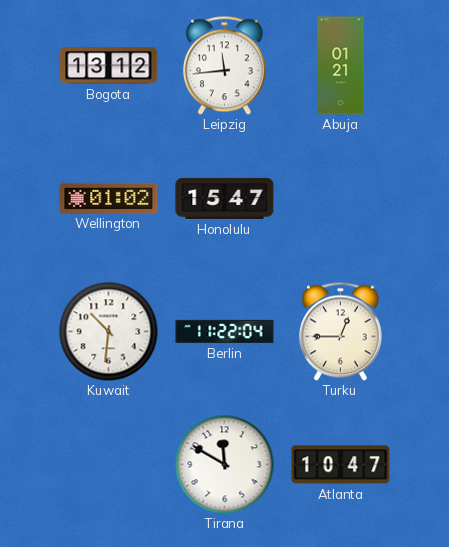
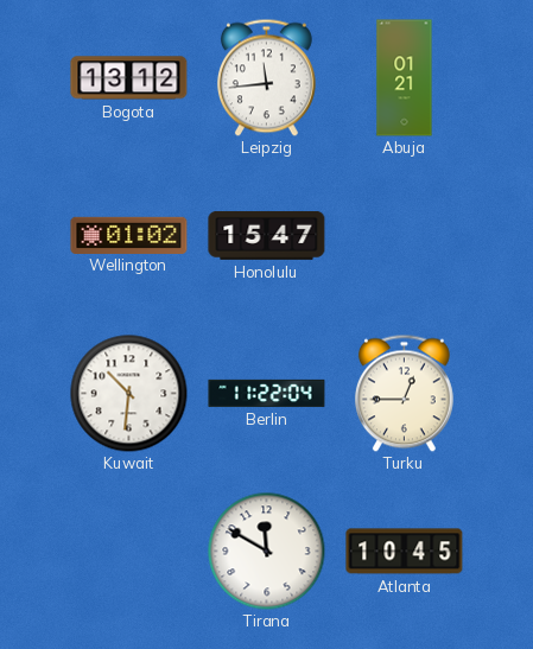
Atlanta: 10:47 -> 10:45
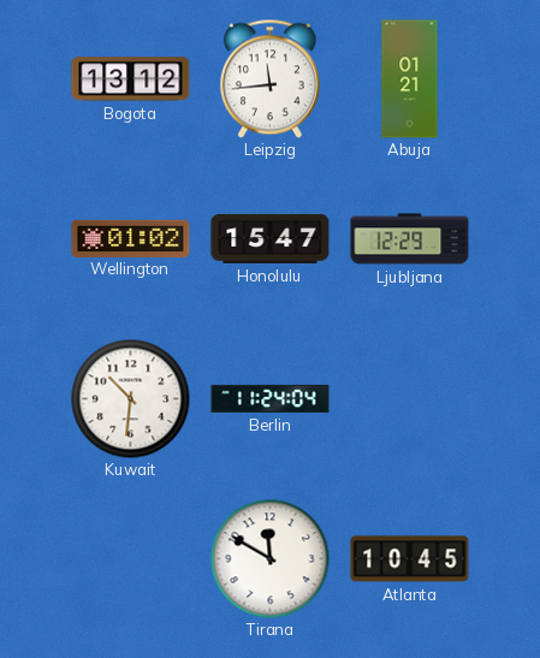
Ljubljana: none -> 12:29
Berlin: 11:22 -> 11:24
Turku: 12:45 -> none
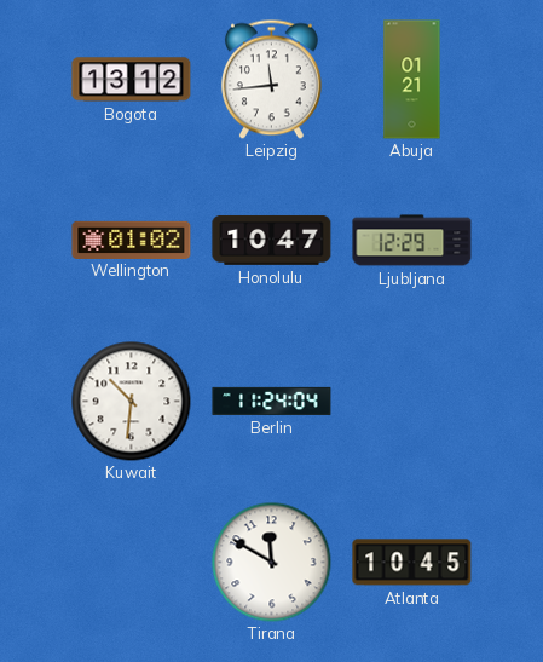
Honolulu: 15:47 -> 10:47
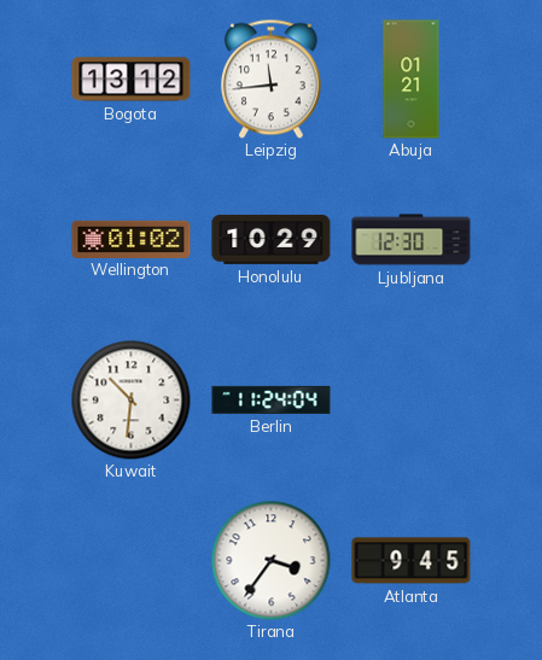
Honolulu: 10:47 -> 10:29
Ljubljana: 12:29 -> 12:30
Tirana: 11:50 -> 3:36
Atlanta: 10:45 -> 9:45
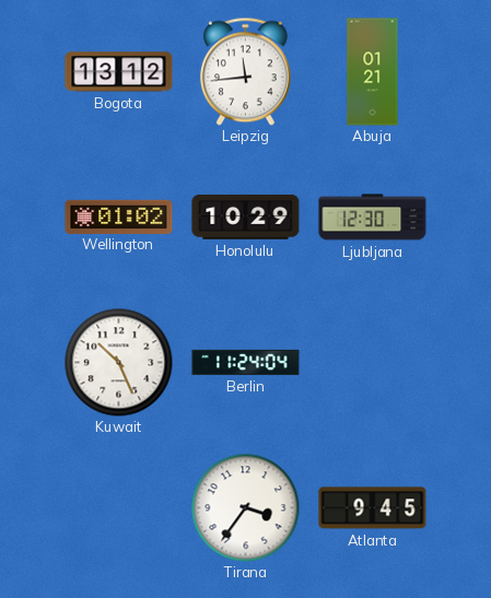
Kuwait: 10:31 -> 10:26
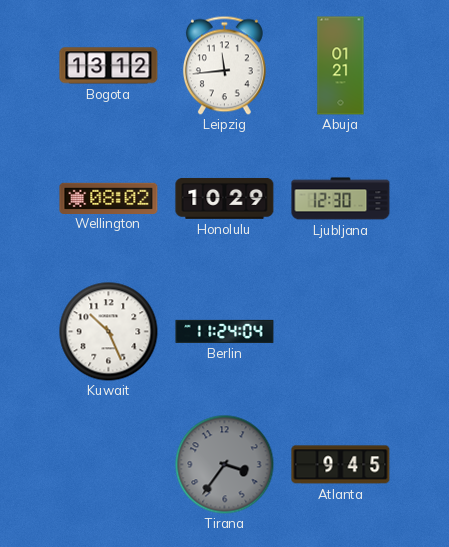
Wellington: 01:02 -> 08:02
Tirana dial: white -> grey
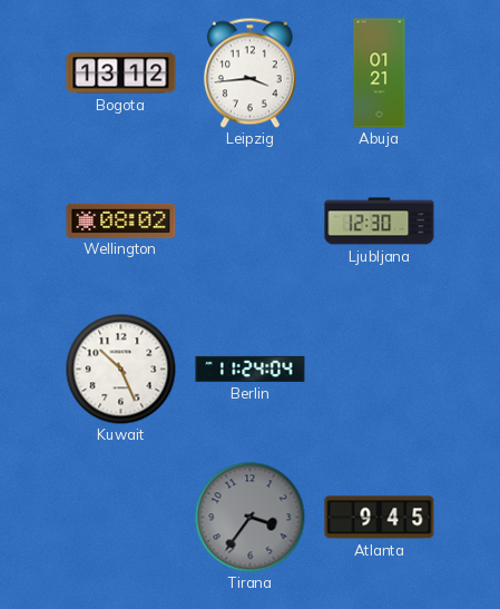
Leipzig: 11:44 -> 3:44
Honolulu: 10:29 -> none
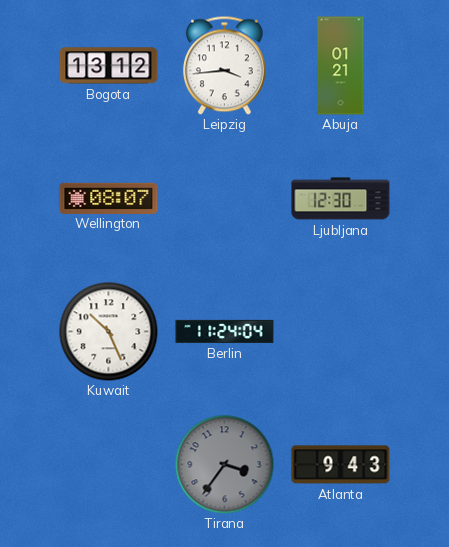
Wellington: 08:02 -> 08:07
Atlanta: 9:45 -> 9:43
